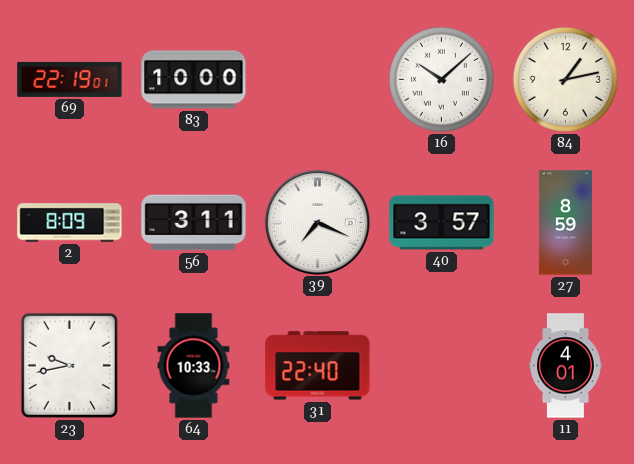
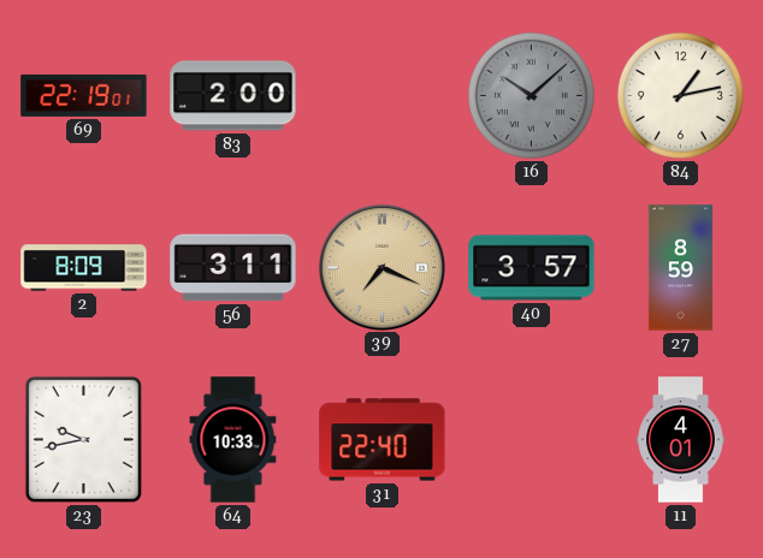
83: 10:00 -> 2:00
16 dial: white -> grey
39 dial: white -> champagne
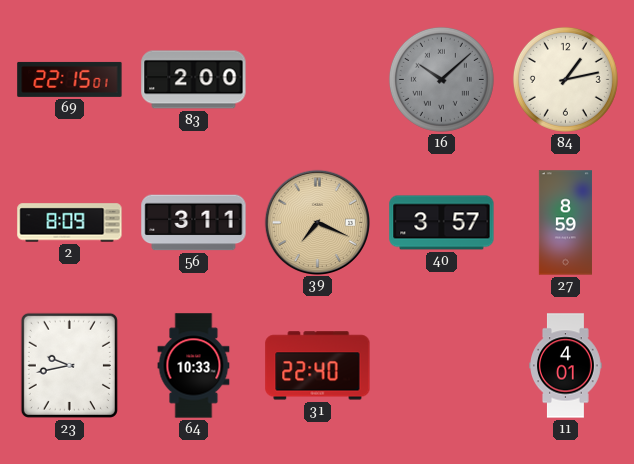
69: 22:19 -> 22:15
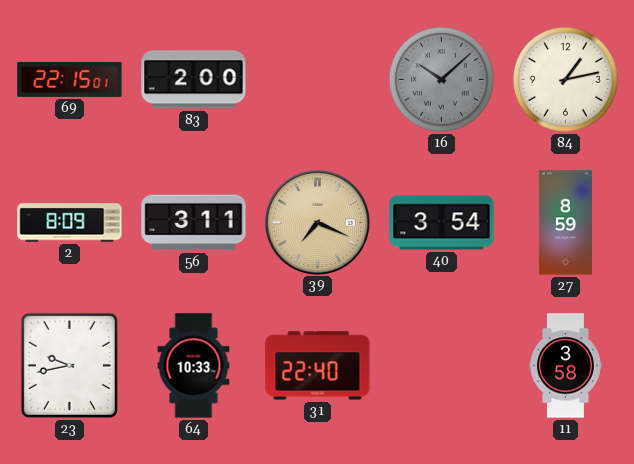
40: 3:57 -> 3:54
11: 4:01 -> 3:58
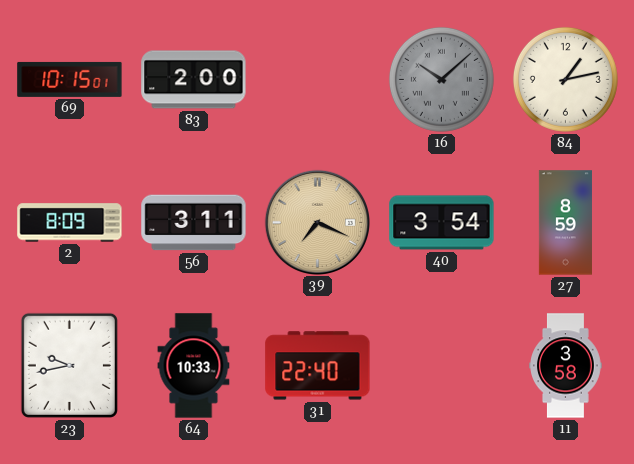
69: 22:15 -> 10:15
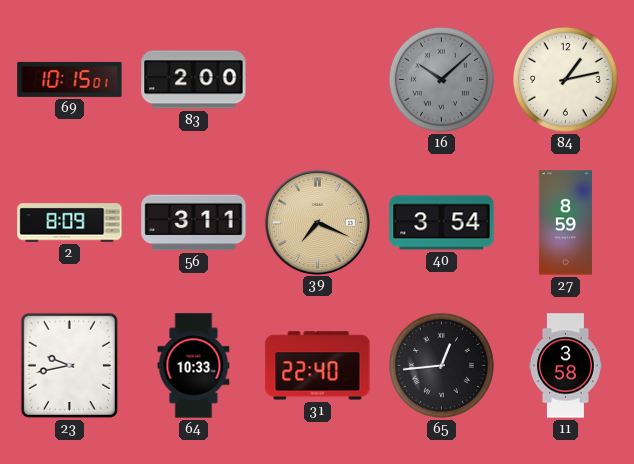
65: none -> 12:44
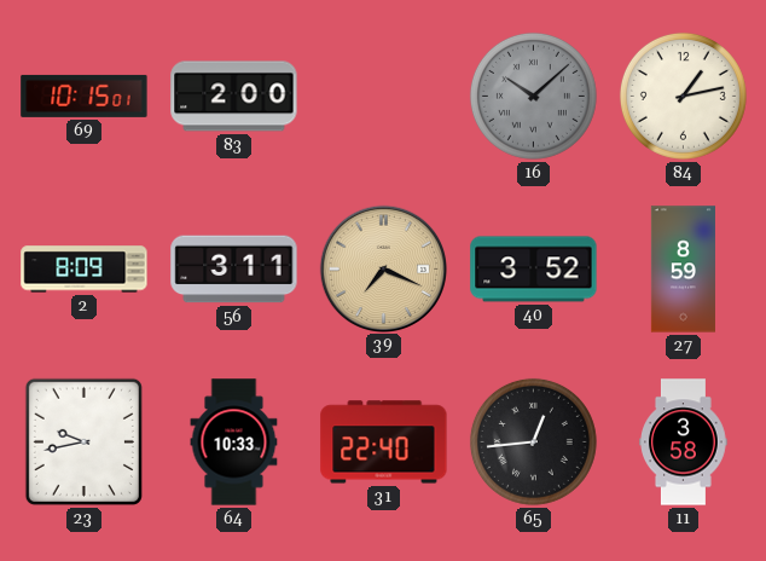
40: 3:54 -> 3:52
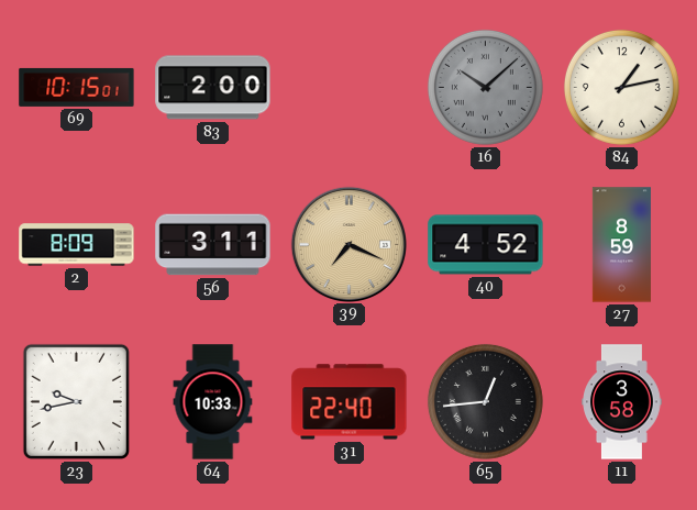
40: 3:52 -> 4:52
